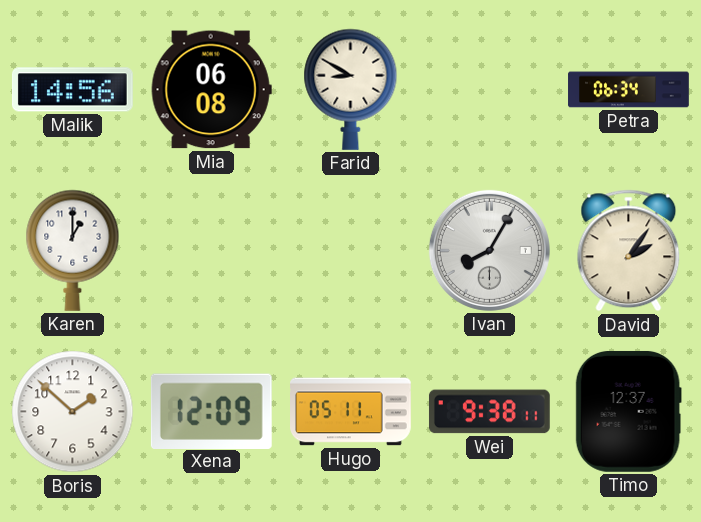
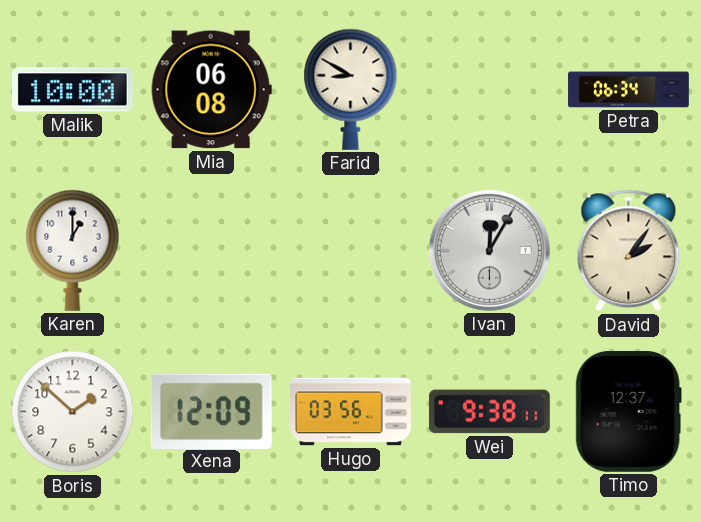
Malik: 14:56 -> 10:00
Ivan: 8:05 -> 12:05
Hugo: 05:11 -> 03:56
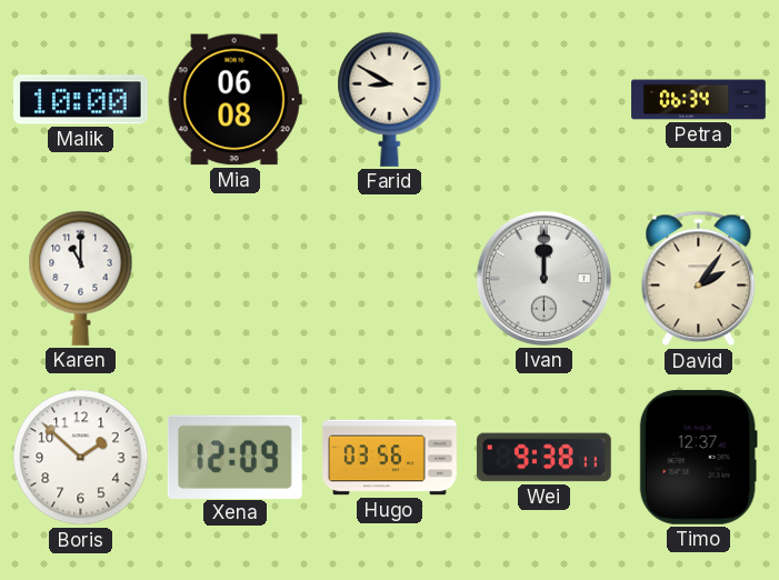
Karen: 1:00 -> 11:00
Ivan: 12:05 -> 12:00
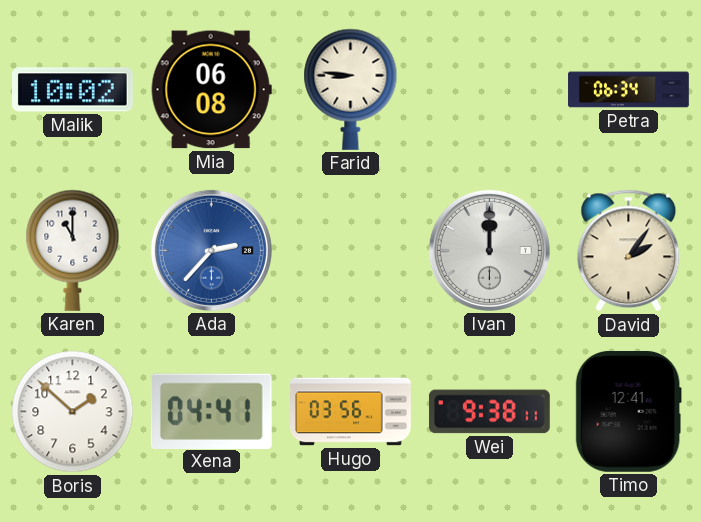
Malik: 10:00 -> 10:02
Farid: 8:50 -> 8:46
Ada: none -> 2:37
Xena: 12:09 -> 04:41
Timo: 12:37 -> 12:41
